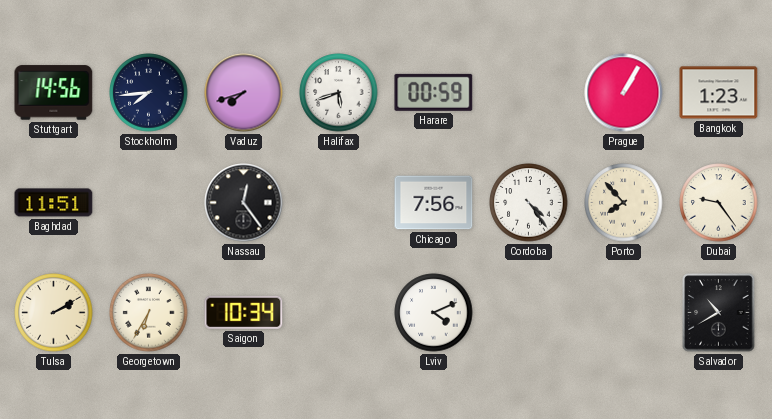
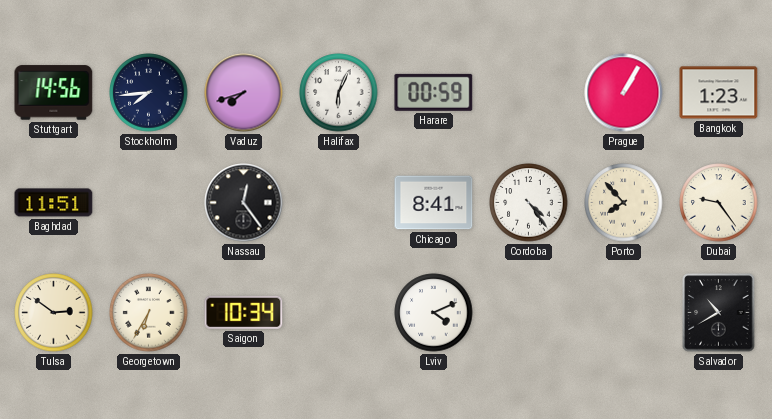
Halifax: 5:42 -> 6:04
Chicago: 7:56 -> 8:41
Tulsa: 2:10 -> 2:51
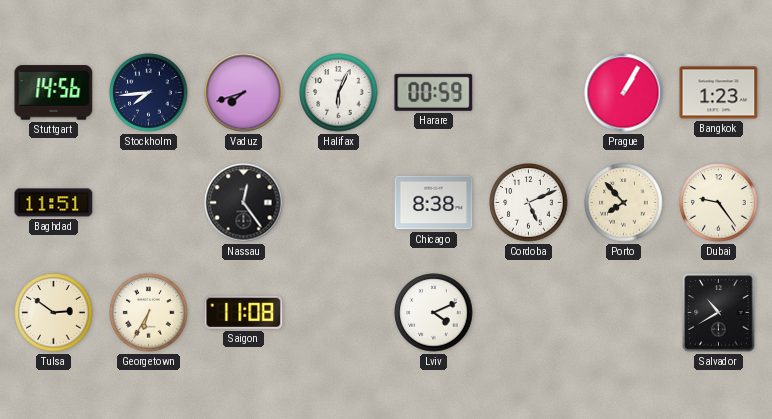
Chicago: 8:41 -> 8:38
Cordoba: 4:24 -> 5:11
Saigon: 10:34 -> 11:08
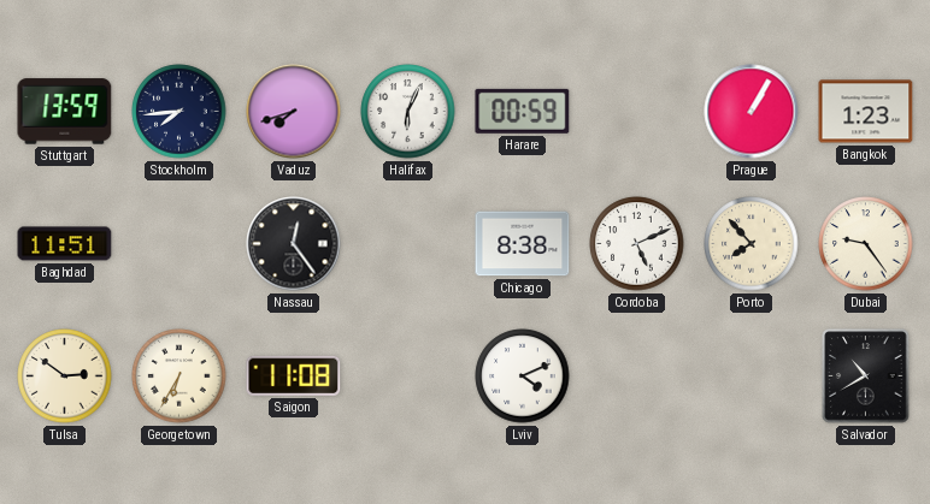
Stuttgart: 14:56 -> 13:59
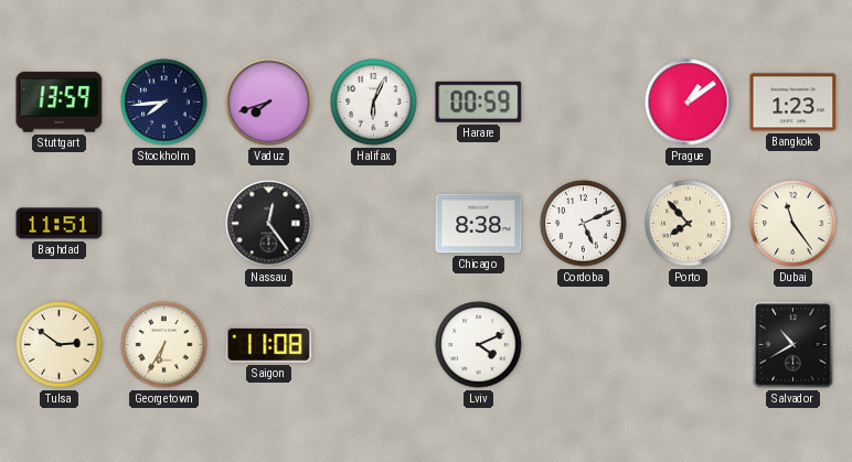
Prague: 1:05 -> 1:09
Dubai: 9:24 -> 11:24
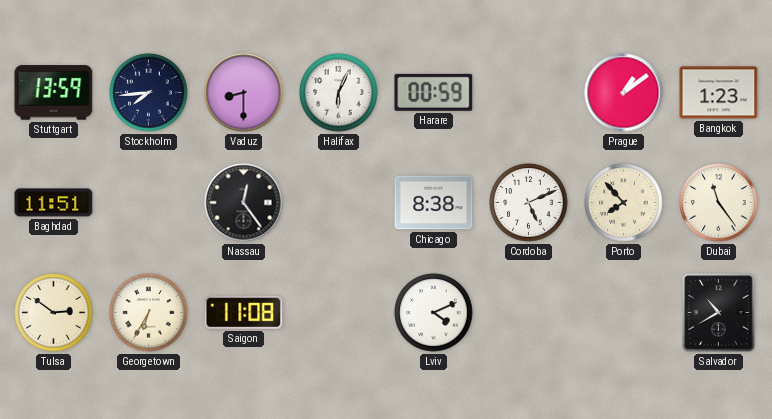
Vaduz: 7:42 -> 8:30
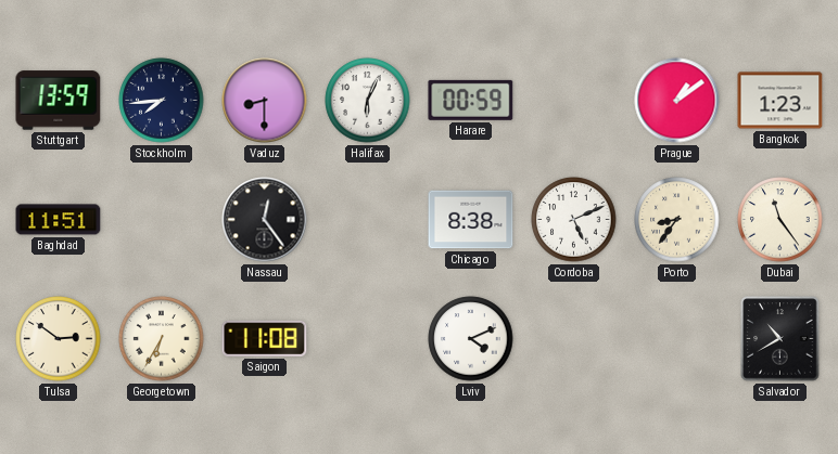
Porto: 7:53 -> 8:36
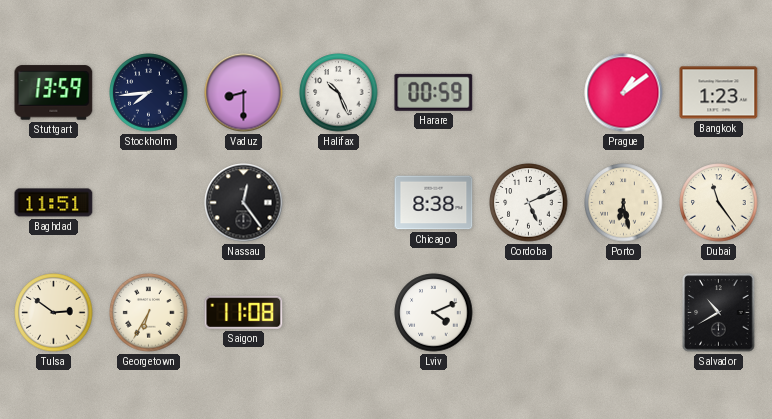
Halifax: 6:04 -> 10:26
Porto: 8:36 -> 6:28
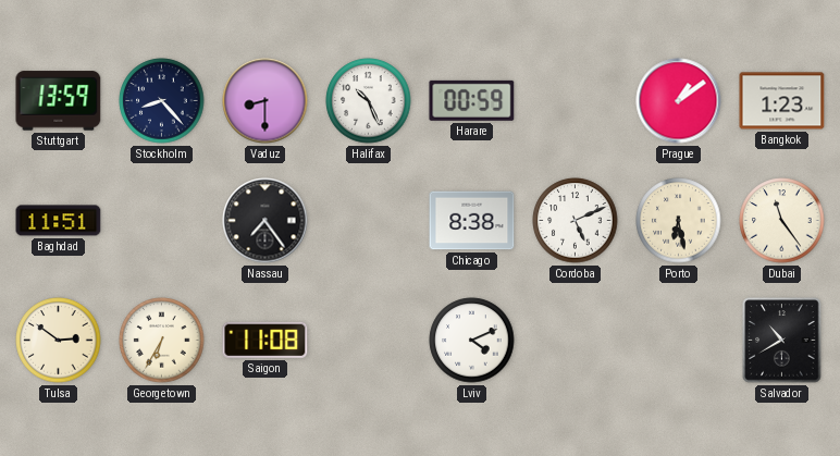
Stockholm: 7:44 -> 8:23
Nassau: 12:24 -> 7:24
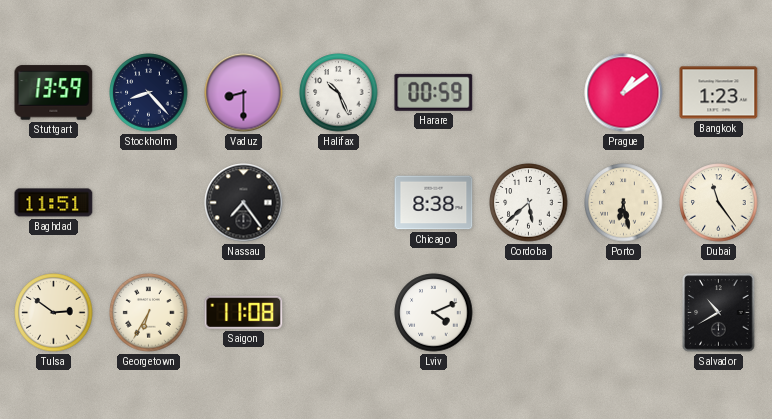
Cordoba: 5:11 -> 5:38
